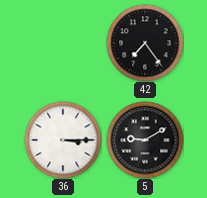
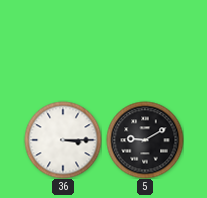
42: 7:24 -> none
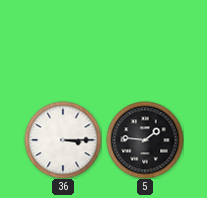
5: 9:10 -> 1:46
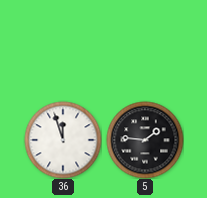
36: 3:15 -> 11:57
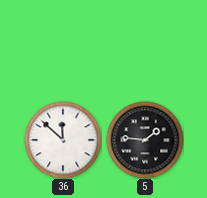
36: 11:57 -> 11:52
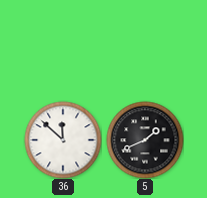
5: 1:46 -> 1:41
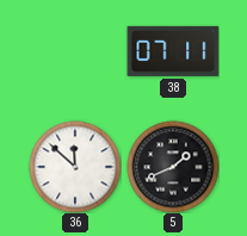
38: none -> 07:11
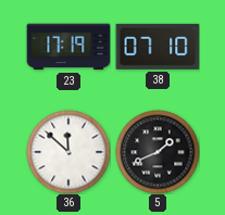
23: none -> 17:19
38: 07:11 -> 07:10
